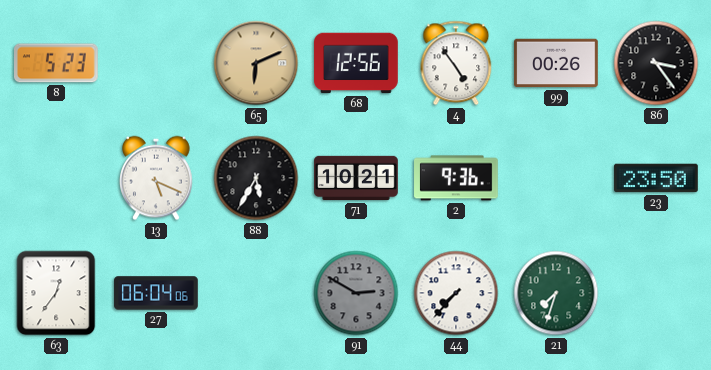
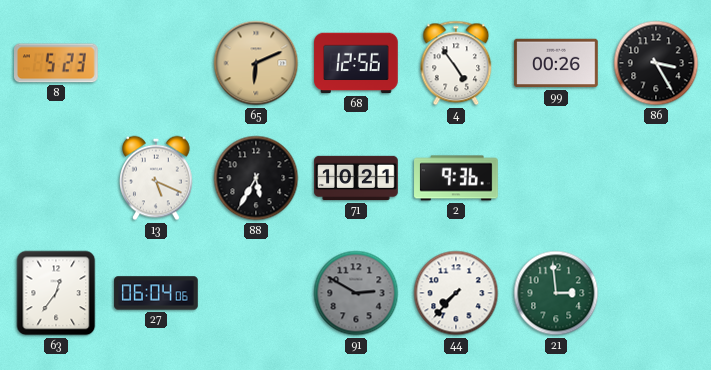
86: 3:24 -> 3:25
23: 23:50 -> none
21: 7:33 -> 2:59
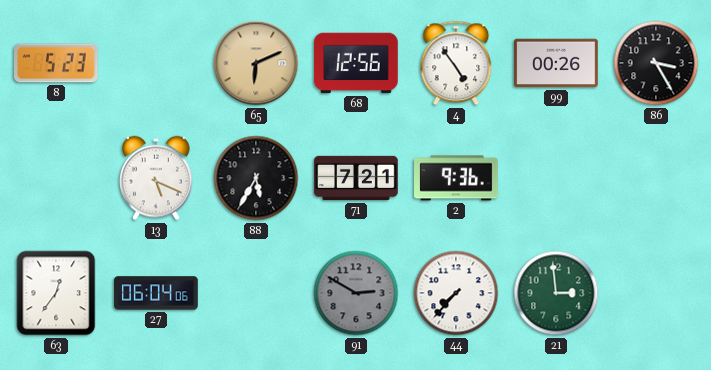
71: 10:21 -> 7:21
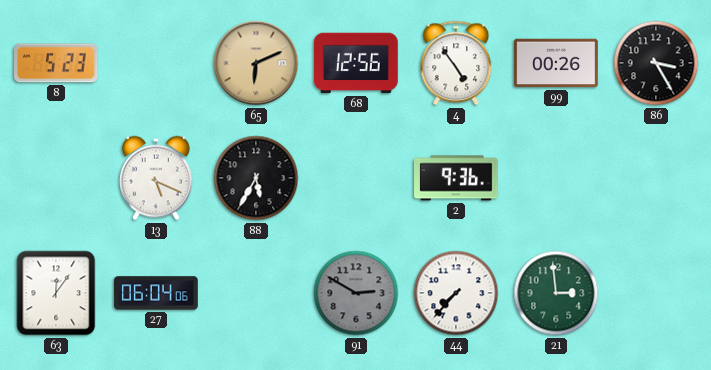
71: 7:21 -> none
63: 12:36 -> 12:06
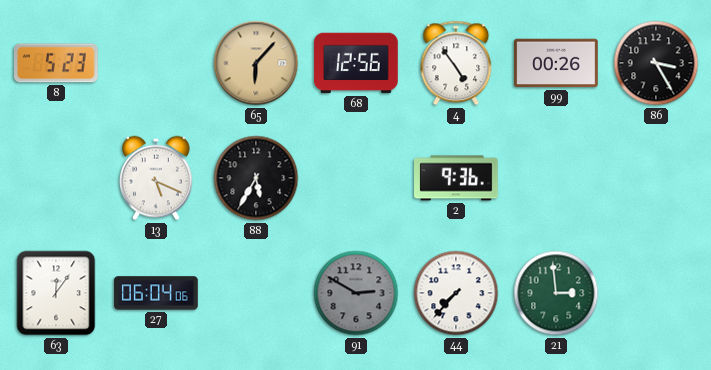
65: 6:11 -> 6:07
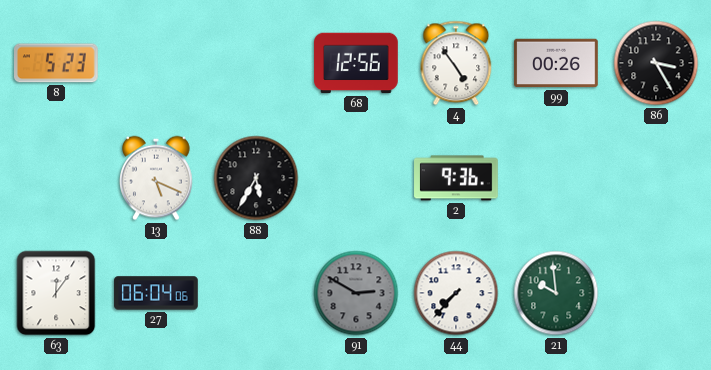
65: 6:07 -> none
21: 2:59 -> 9:59
